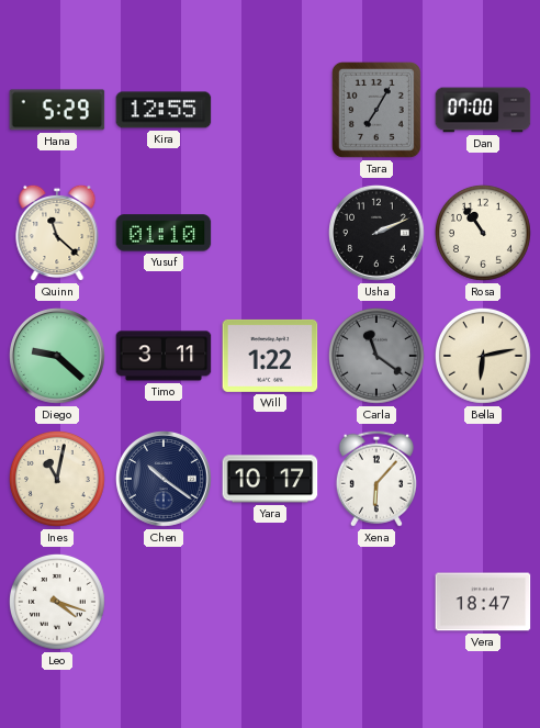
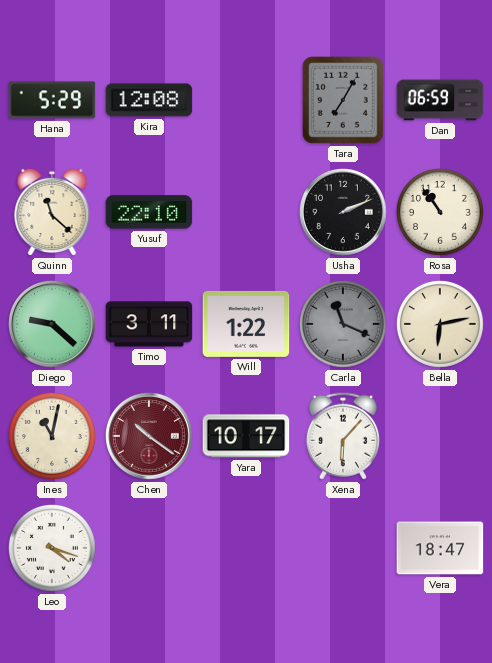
Kira: 12:55 -> 12:08
Dan: 07:00 -> 06:59
Yusuf: 01:10 -> 22:10
Carla: 11:21 -> 11:19
Chen dial: navy -> burgundy
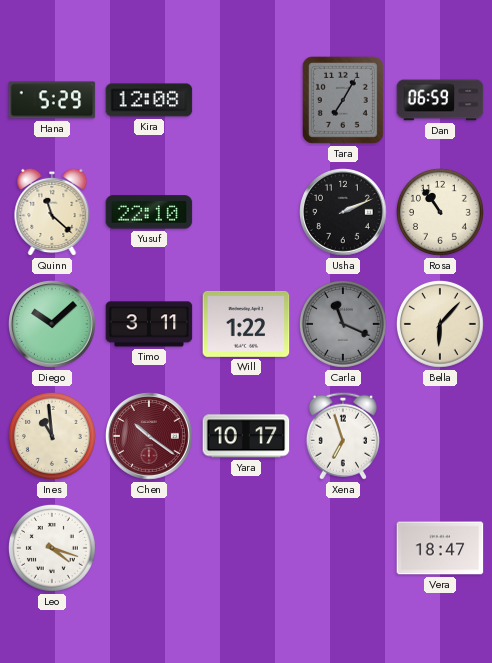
Diego: 9:22 -> 10:08
Bella: 6:13 -> 6:07
Ines: 11:02 -> 10:59
Xena: 6:07 -> 6:57
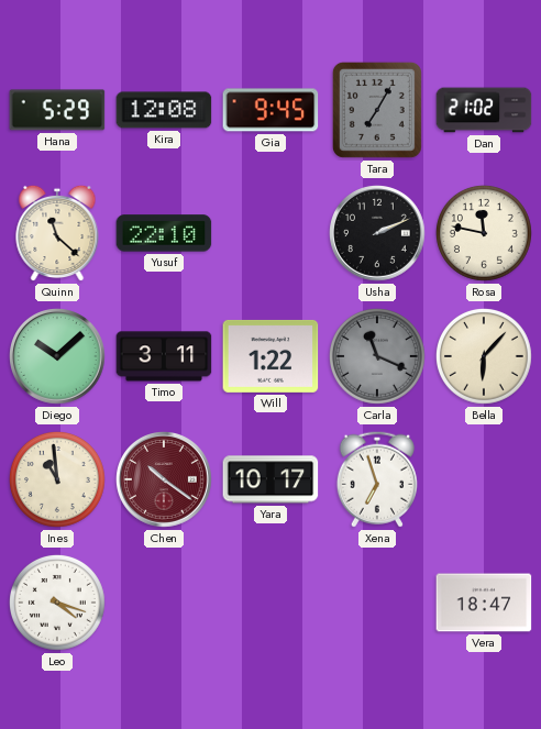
Gia: none -> 9:45
Dan: 06:59 -> 21:02
Rosa: 10:54 -> 11:47
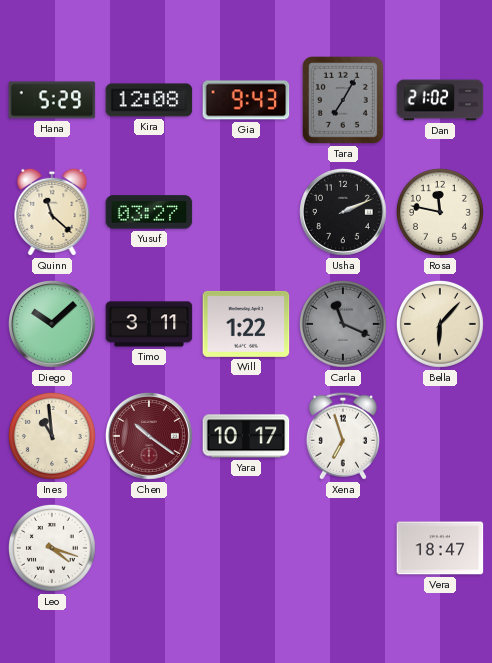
Gia: 9:45 -> 9:43
Yusuf: 22:10 -> 03:27
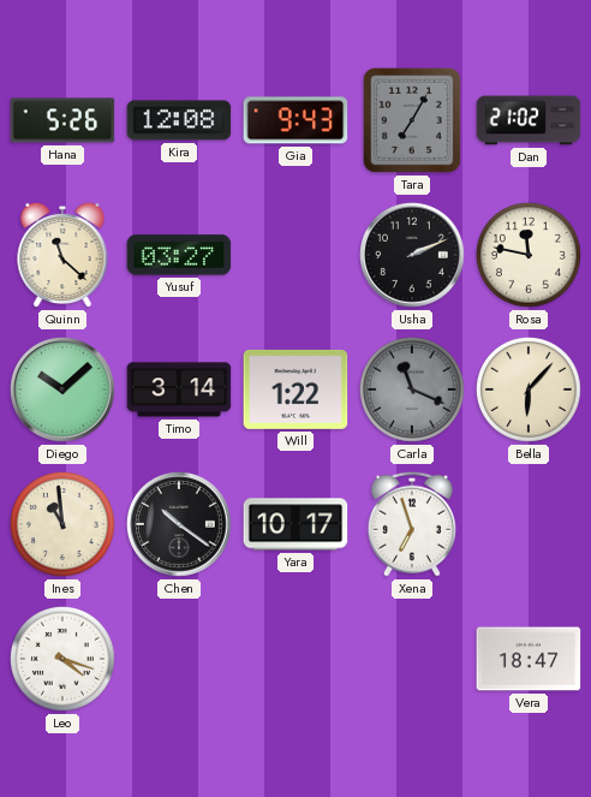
Hana: 5:29 -> 5:26
Timo: 3:11 -> 3:14
Chen dial: burgundy -> black
